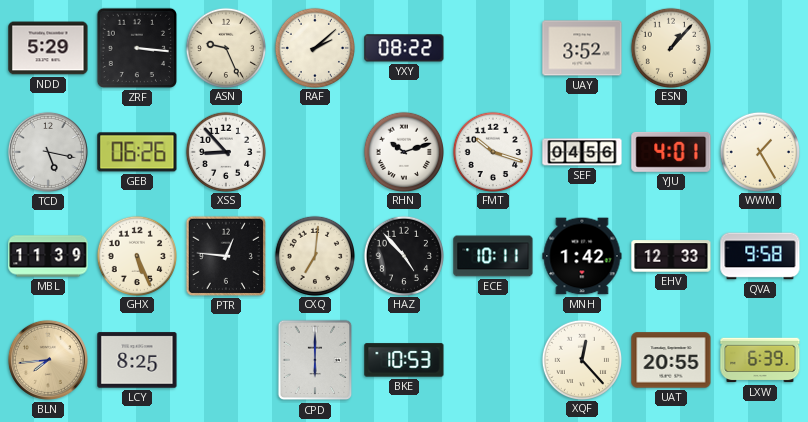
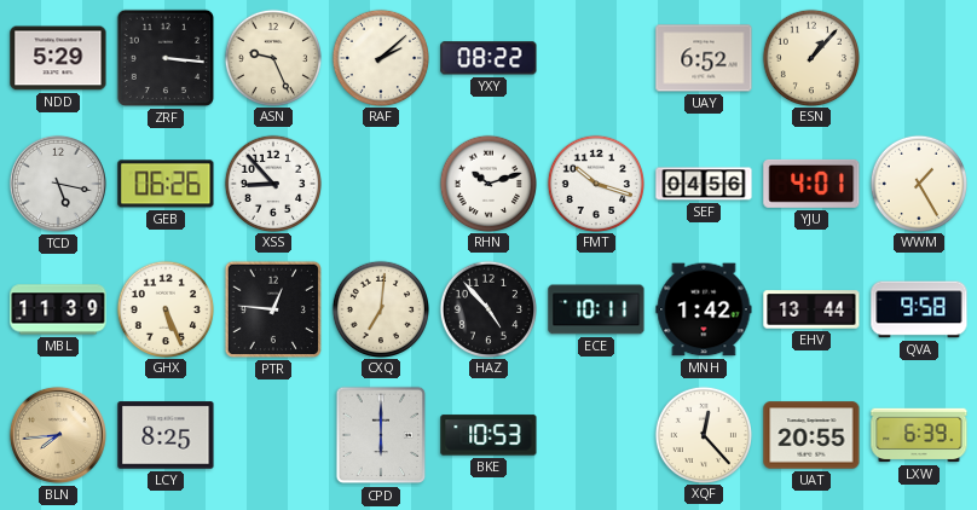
UAY: 3:52 -> 6:52
EHV: 12:33 -> 13:44
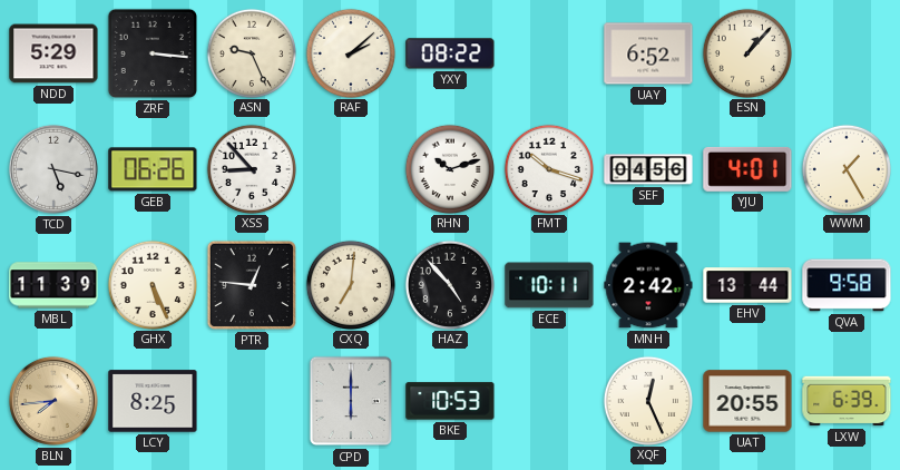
MNH: 1:42 -> 2:42
XQF: 12:23 -> 12:26
